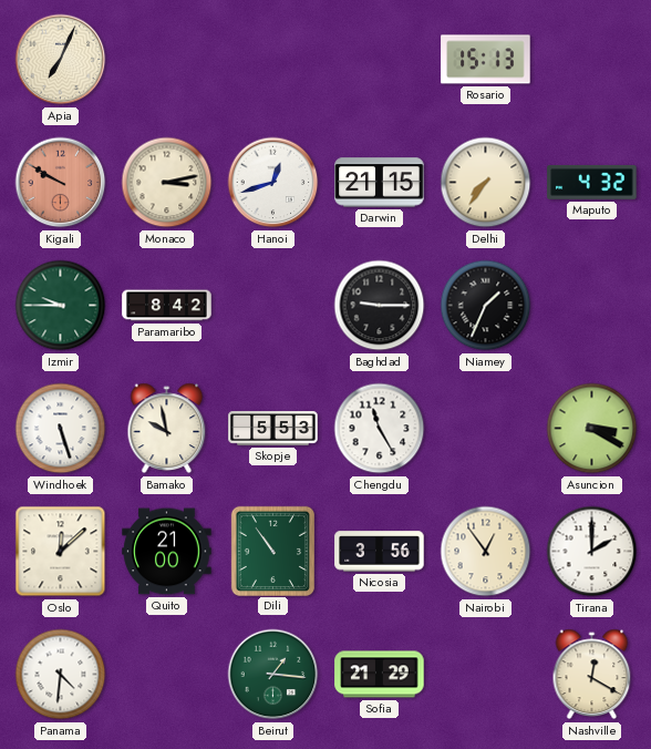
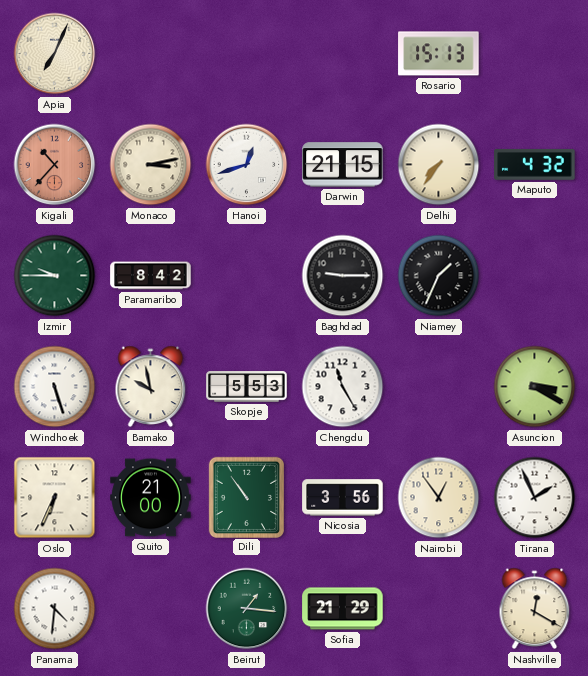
Kigali: 9:50 -> 10:37
Oslo: 12:08 -> 6:34
Tirana: 2:00 -> 1:56
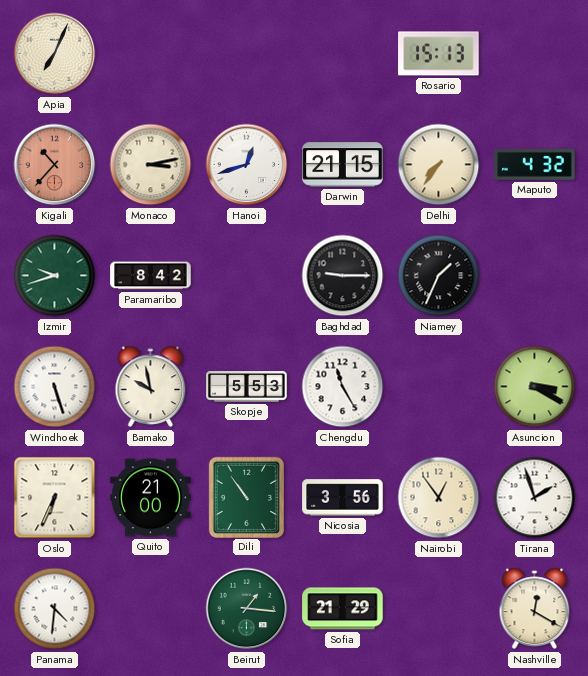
Izmir: 9:45 -> 9:42
Tirana: 1:56 -> 1:57
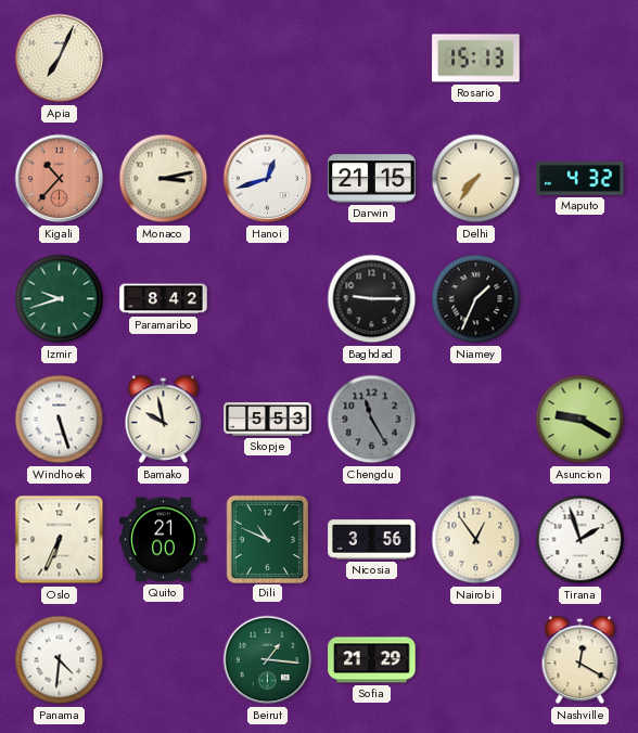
Chengdu dial: white -> grey
Asuncion: 3:20 -> 9:20
Dili: 10:54 -> 10:49
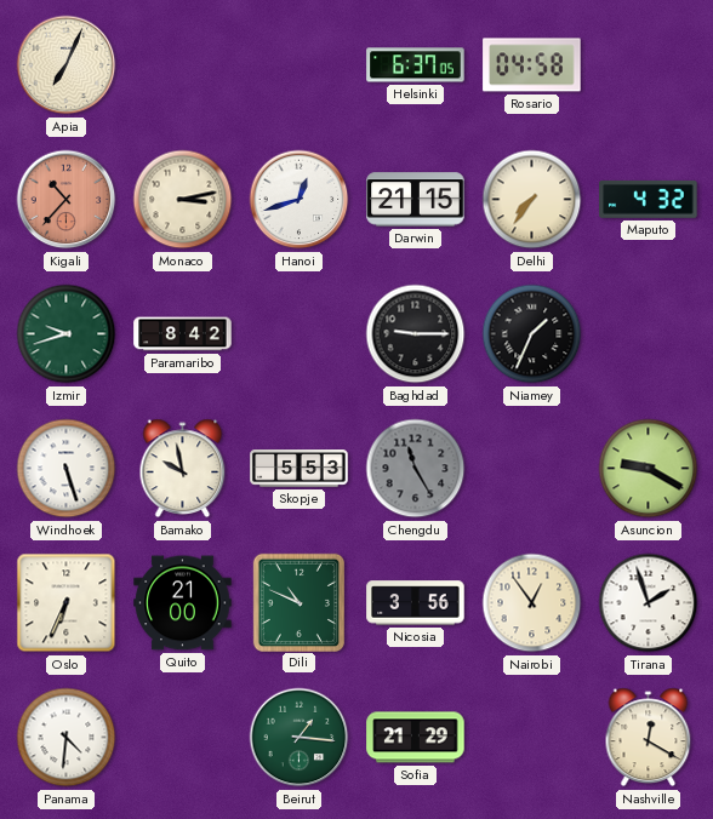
Helsinki: none -> 6:37
Rosario: 15:13 -> 04:58
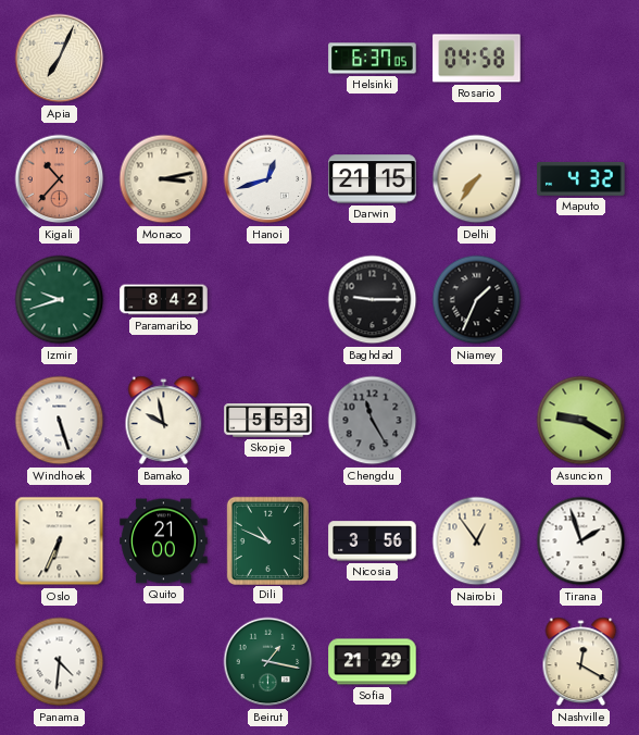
Beirut: 1:16 -> 1:17
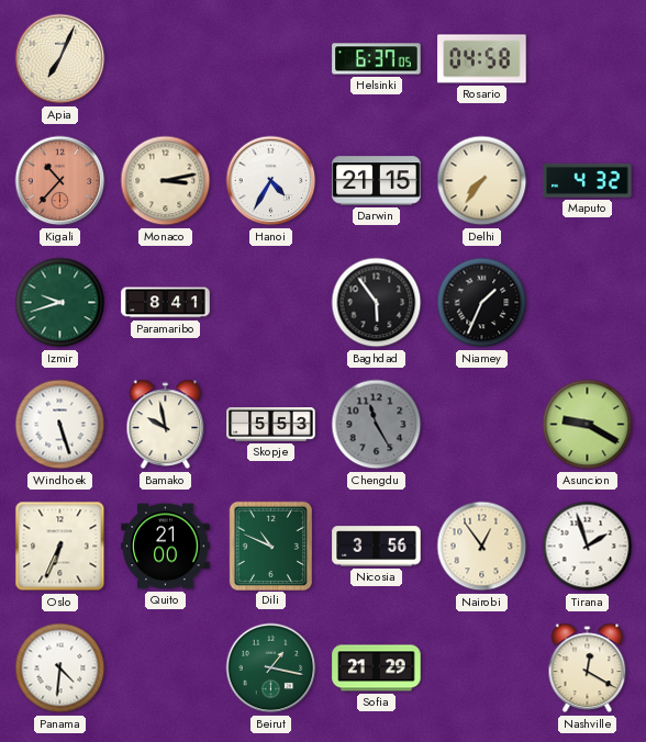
Hanoi: 12:42 -> 4:35
Paramaribo: 8:42 -> 8:41
Baghdad: 9:15 -> 5:54
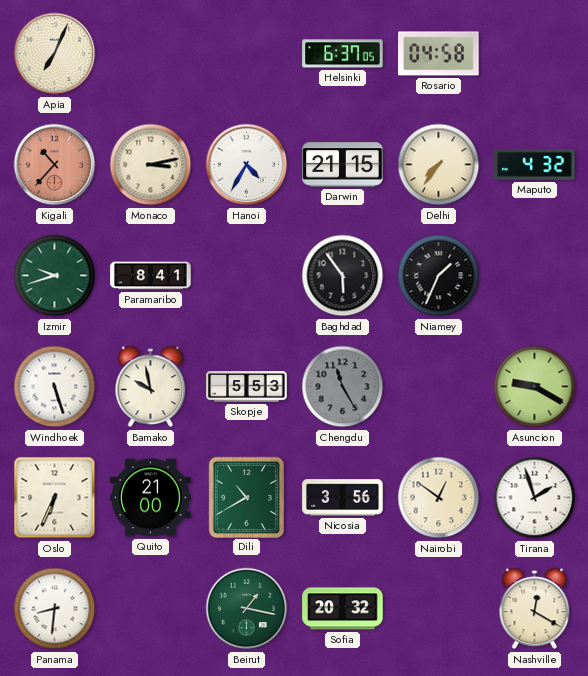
Dili: 10:49 -> 10:40
Nairobi: 12:54 -> 12:51
Panama: 4:31 -> 8:31
Sofia: 21:29 -> 20:32
